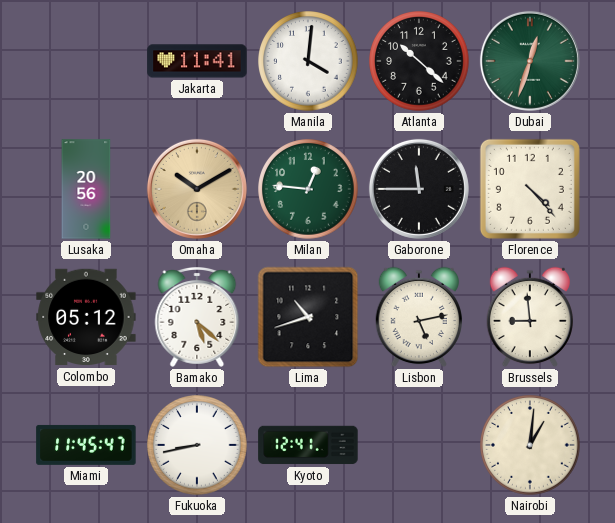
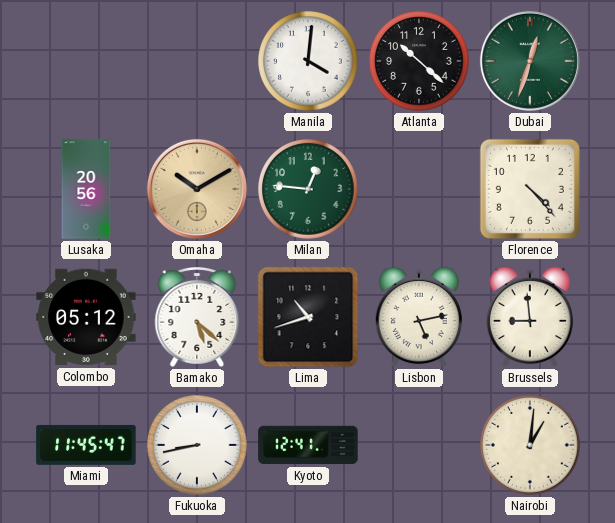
Jakarta: 11:41 -> none
Gaborone: 11:45 -> none
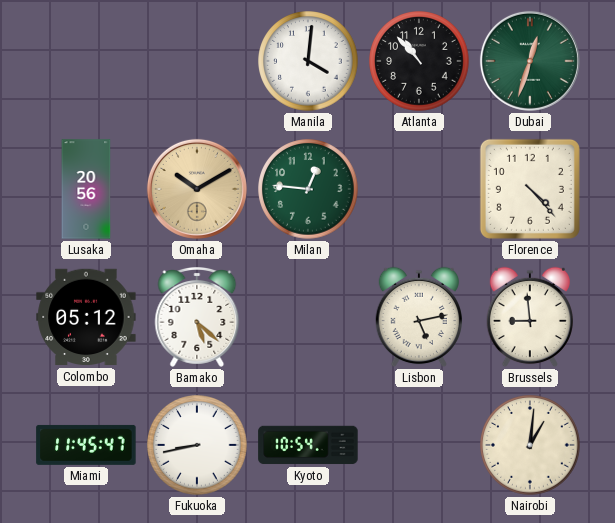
Atlanta: 10:22 -> 10:53
Lima: 10:42 -> none
Kyoto: 12:41 -> 10:54
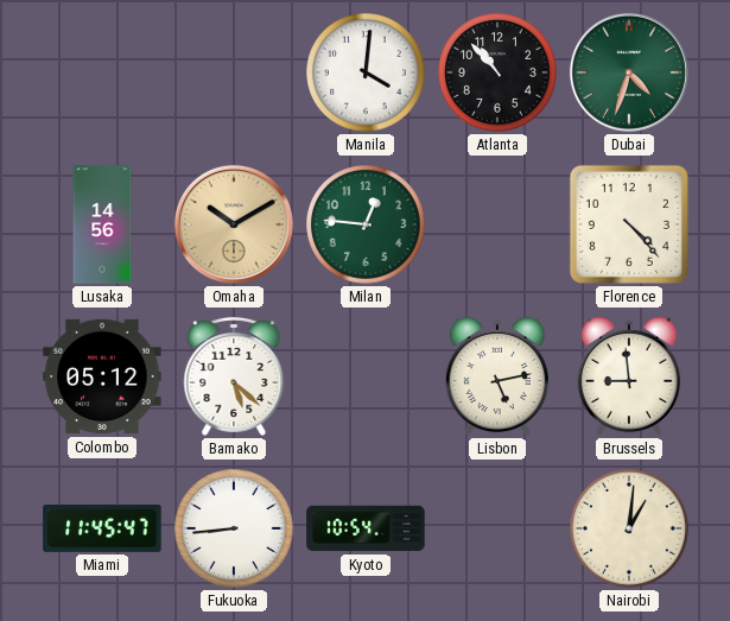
Dubai: 12:33 -> 4:33
Lusaka: 20:56 -> 14:56
Fukuoka: 8:43 -> 8:44
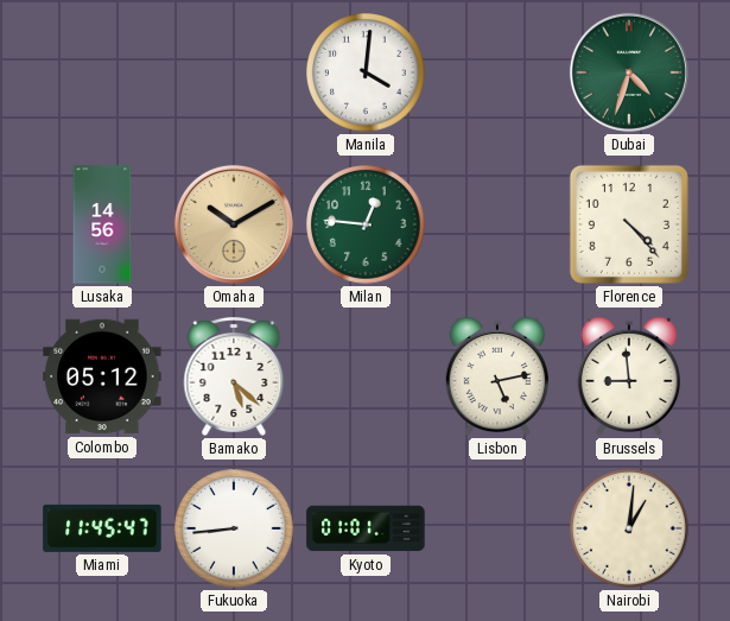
Atlanta: 10:53 -> none
Kyoto: 10:54 -> 01:01
